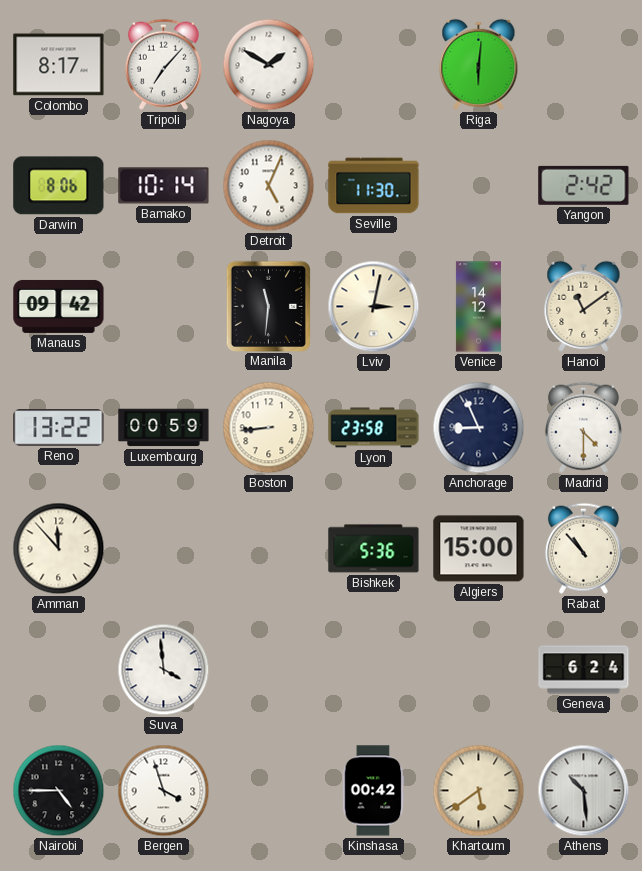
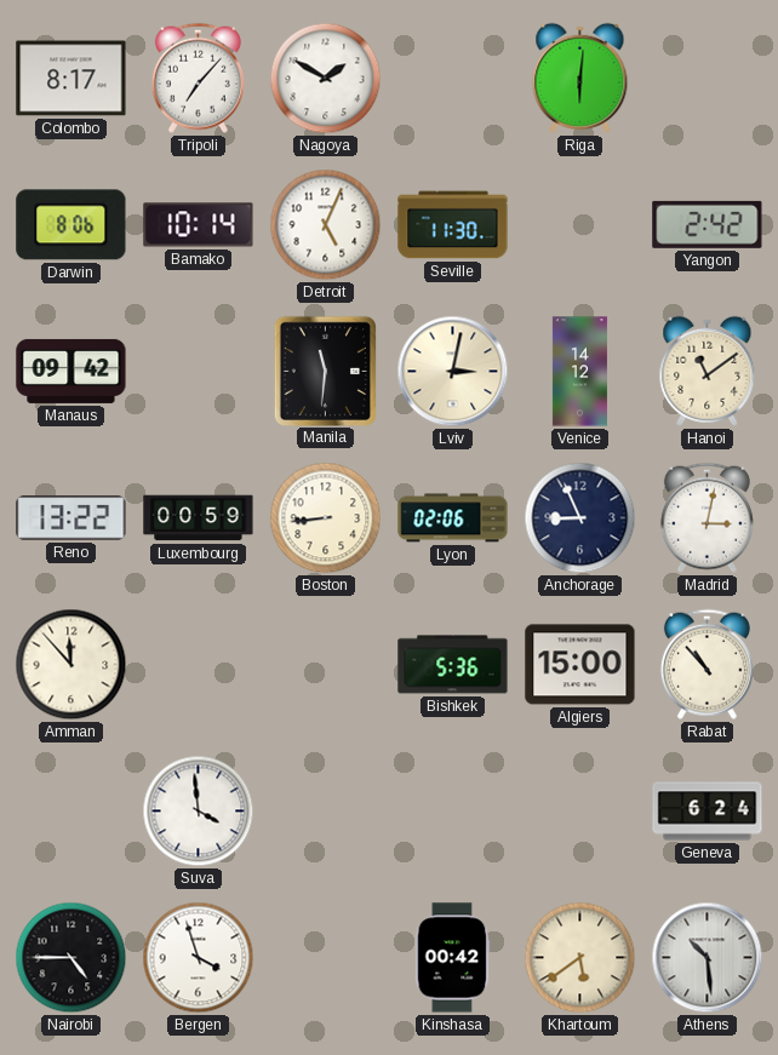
Lyon: 23:58 -> 02:06
Madrid: 4:30 -> 3:02
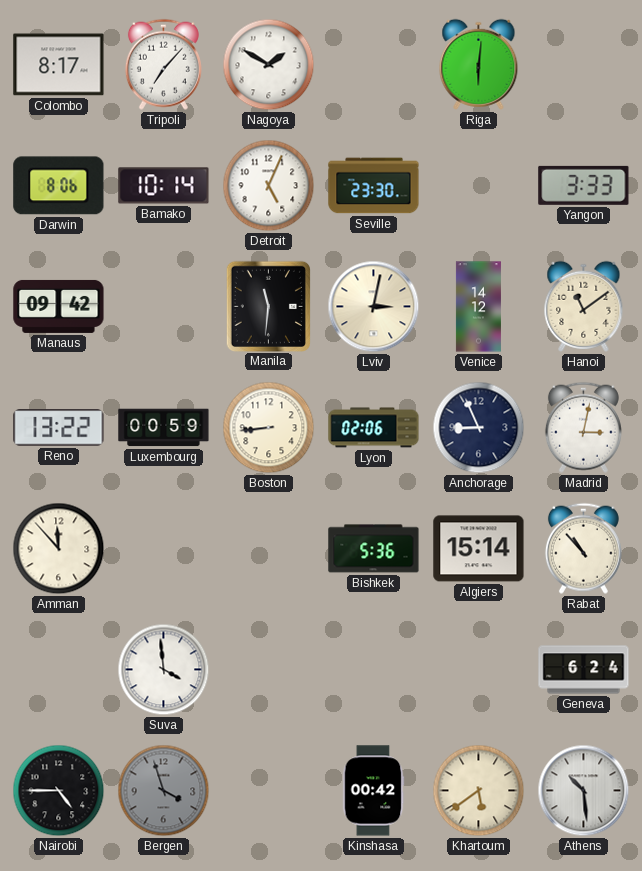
Seville: 11:30 -> 23:30
Yangon: 2:42 -> 3:33
Algiers: 15:00 -> 15:14
Bergen dial: white -> grey
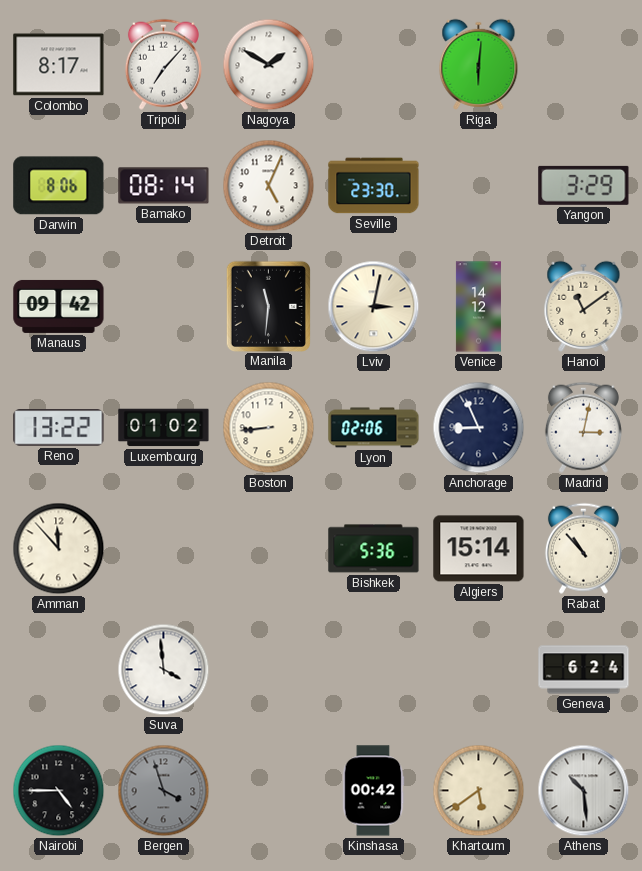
Bamako: 10:14 -> 08:14
Yangon: 3:33 -> 3:29
Luxembourg: 00:59 -> 01:02
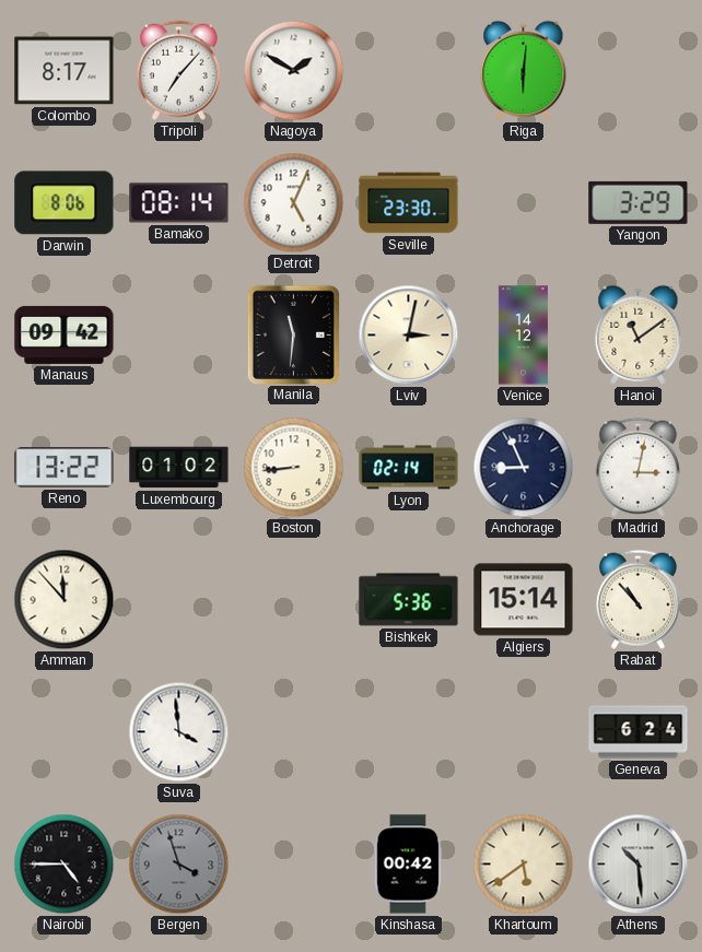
Lyon: 02:06 -> 02:14
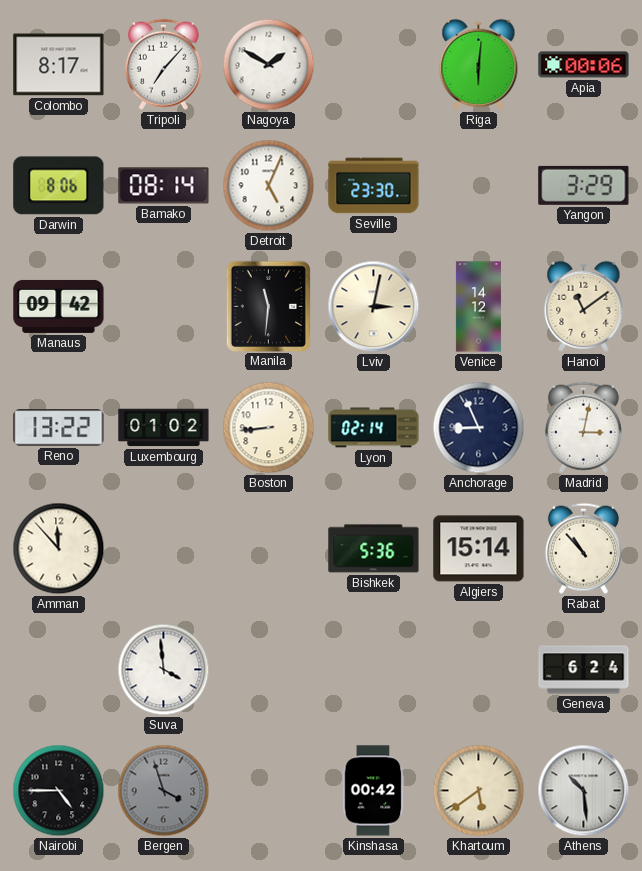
Apia: none -> 00:06
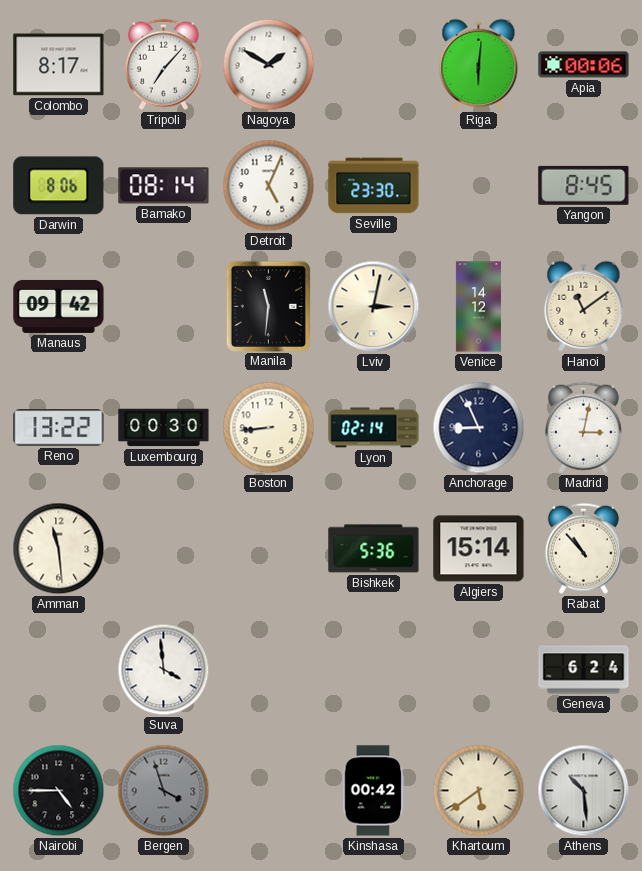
Yangon: 3:29 -> 8:45
Luxembourg: 01:02 -> 00:30
Amman: 11:53 -> 11:29
